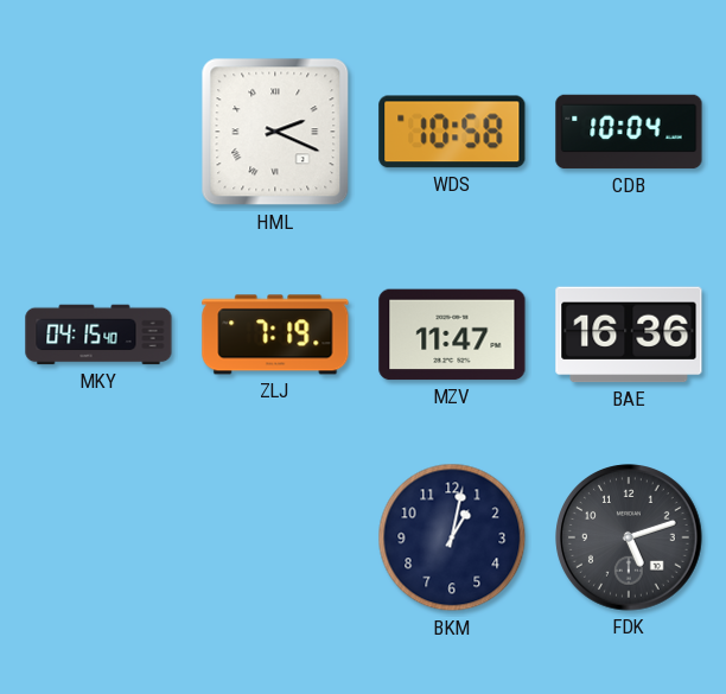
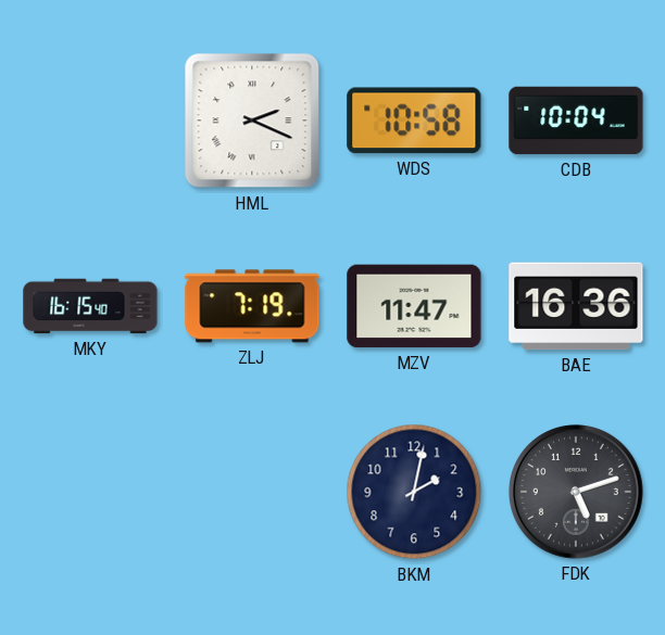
MKY: 04:15 -> 16:15
BKM: 1:02 -> 2:02
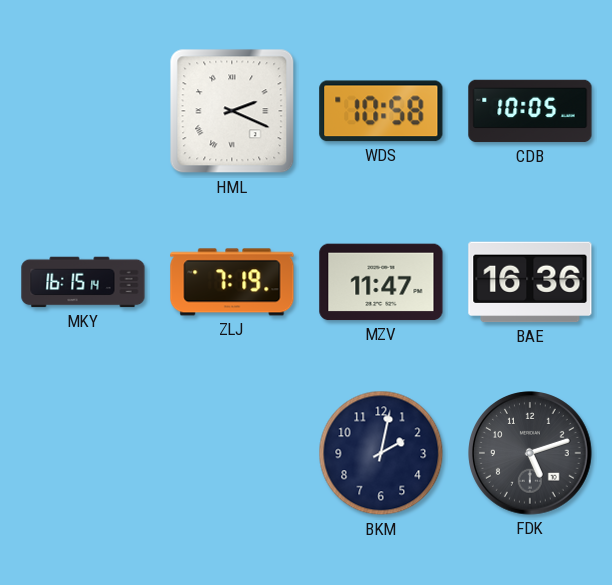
CDB: 10:04 -> 10:05
MKY: 16:15:40 -> 16:15:14
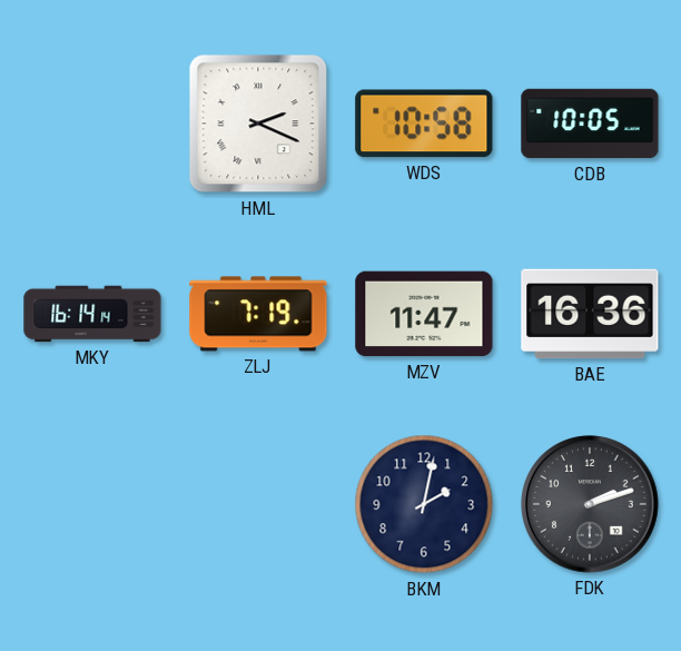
MKY: 16:15 -> 16:14
FDK: 5:12 -> 2:12
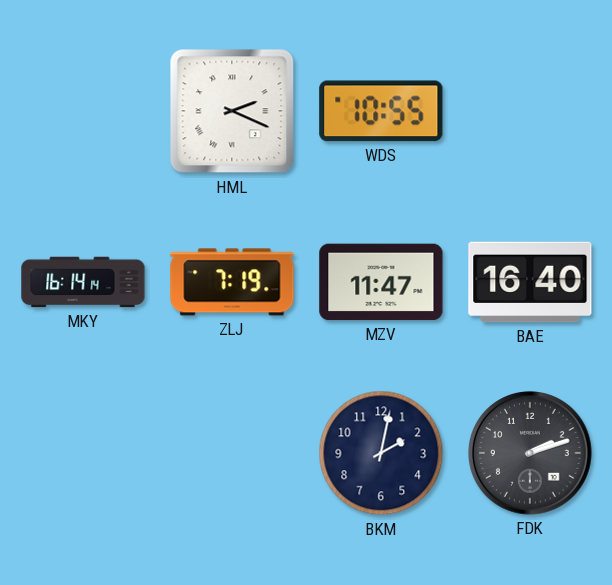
WDS: 10:58 -> 10:55
CDB: 10:05 -> none
BAE: 16:36 -> 16:40
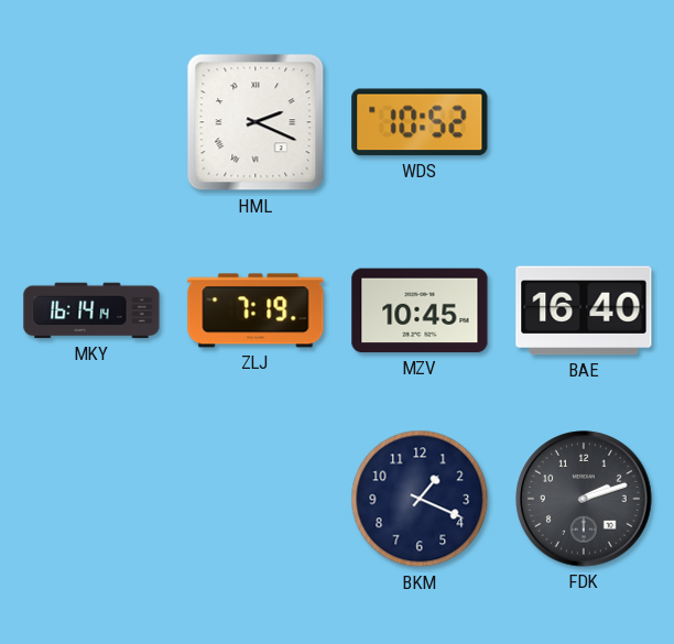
WDS: 10:55 -> 10:52
MZV: 11:47 -> 10:45
BKM: 2:02 -> 1:19
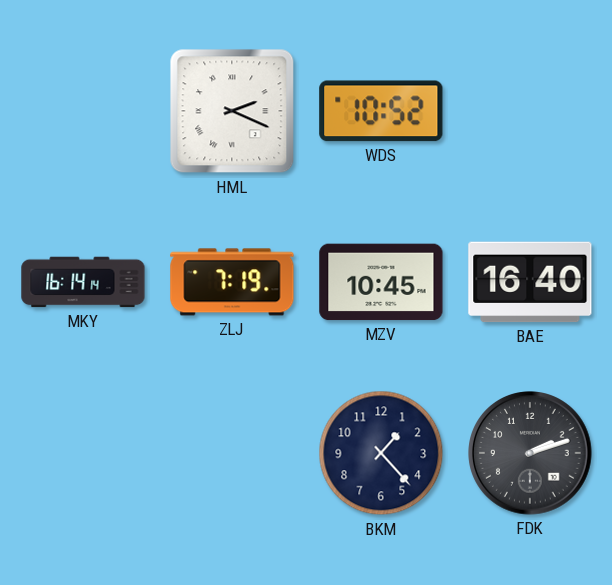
BKM: 1:19 -> 1:23
